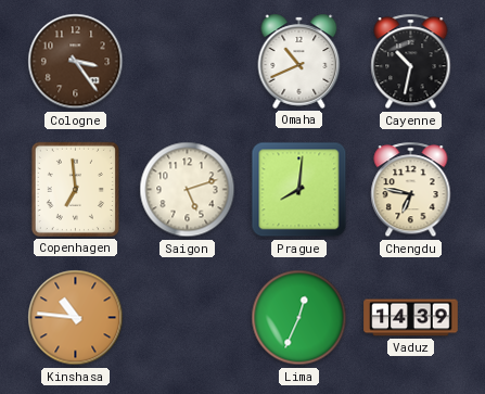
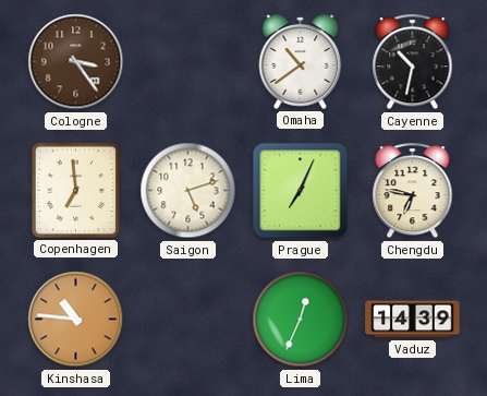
Omaha: 10:41 -> 10:39
Prague: 8:01 -> 7:04
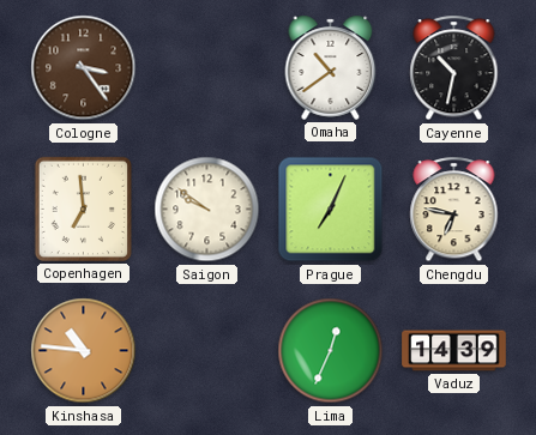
Saigon: 5:12 -> 9:51
